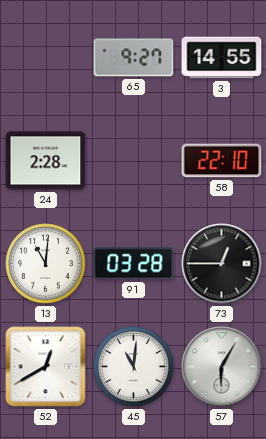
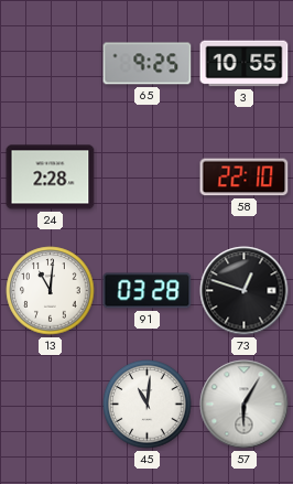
65: 9:27 -> 9:25
3: 14:55 -> 10:55
73: 12:45 -> 12:48
52: 12:40 -> none
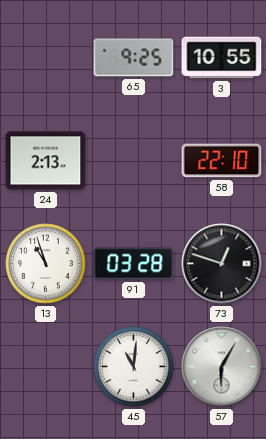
24: 2:28 -> 2:13
13: 11:01 -> 10:57
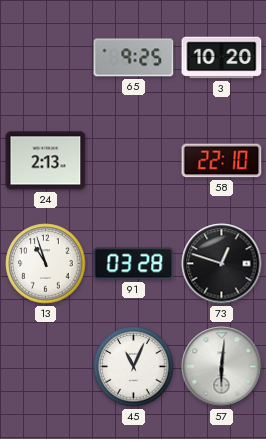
3: 10:55 -> 10:20
45: 11:01 -> 11:04
57: 6:05 -> 6:01
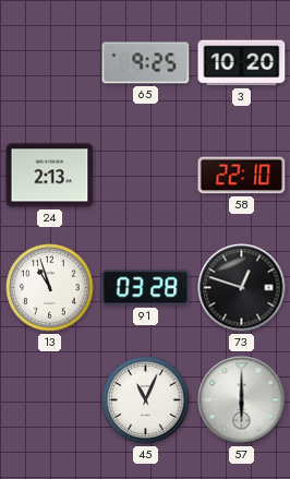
57: 6:01 -> 6:00
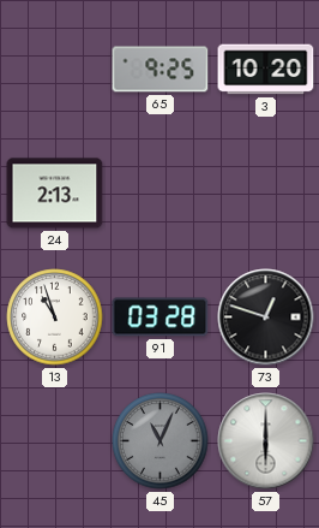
58: 22:10 -> none
45 dial: white -> grey
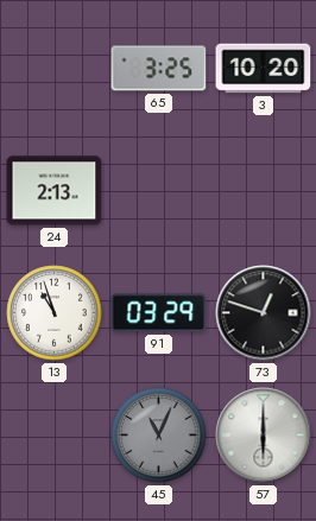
65: 9:25 -> 3:25
91: 03:28 -> 03:29
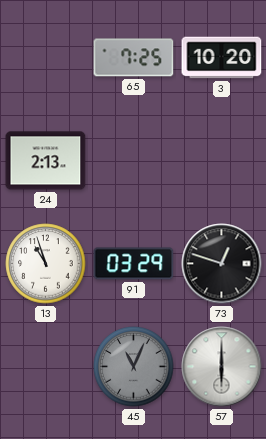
65: 3:25 -> 7:25
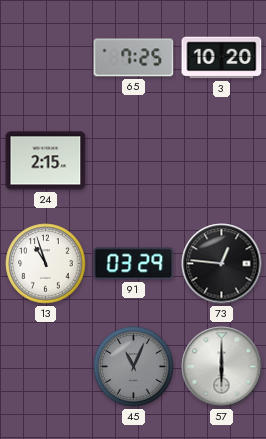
24: 2:13 -> 2:15
73: 12:48 -> 12:46
